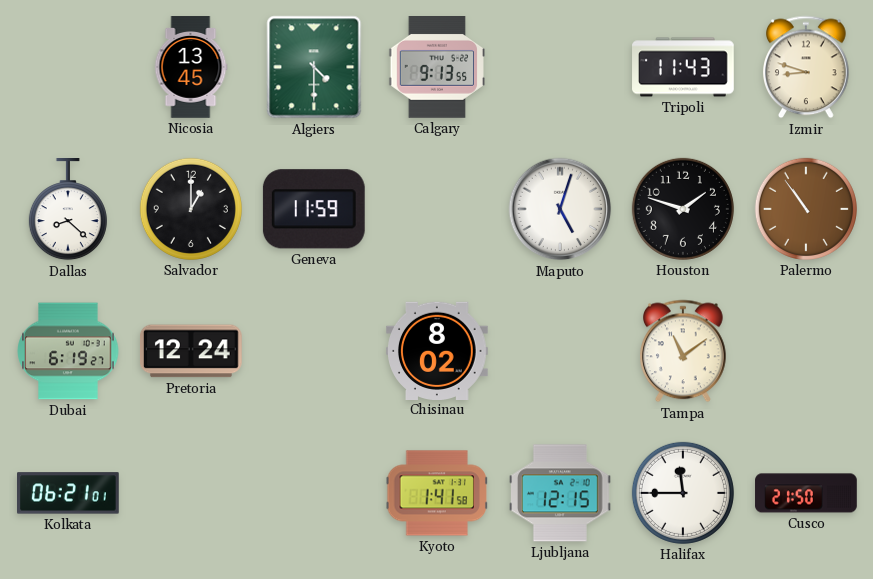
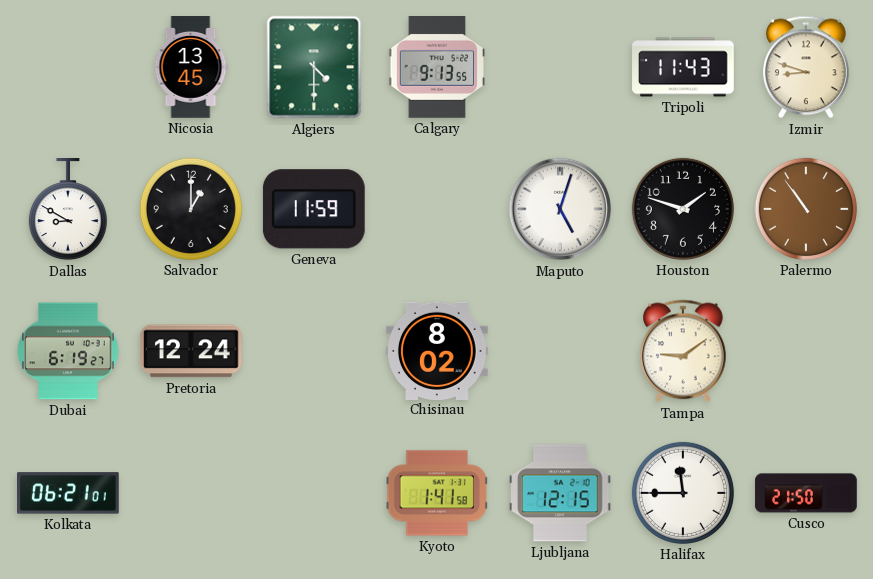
Dallas: 8:22 -> 8:50
Tampa: 11:09 -> 9:09
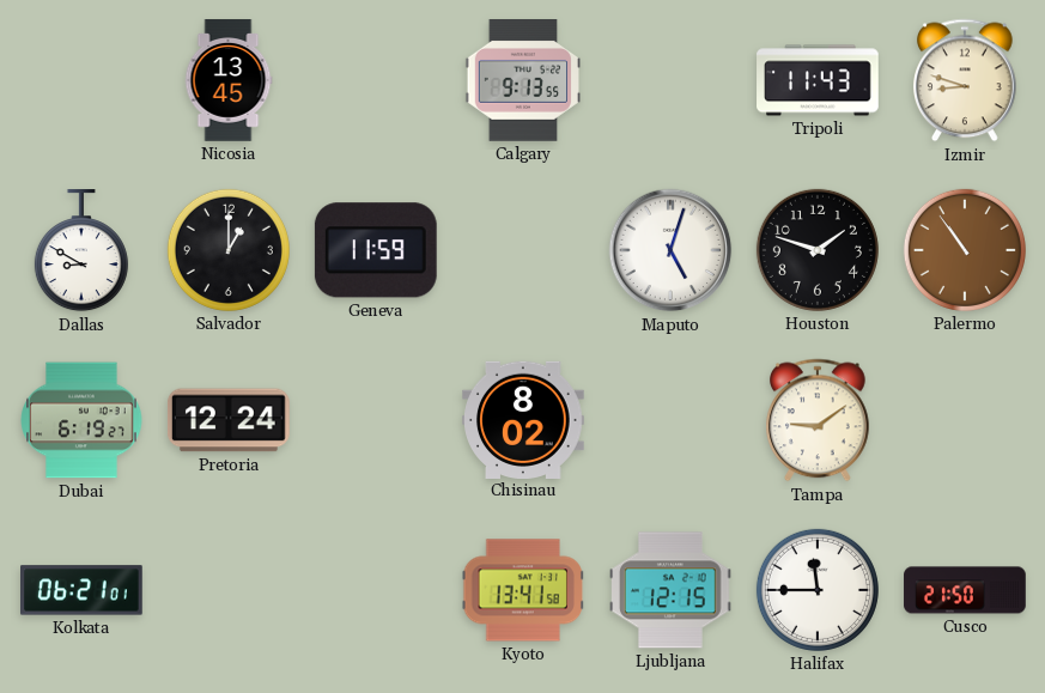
Algiers: 4:30 -> none
Kyoto: 1:41 -> 13:41
